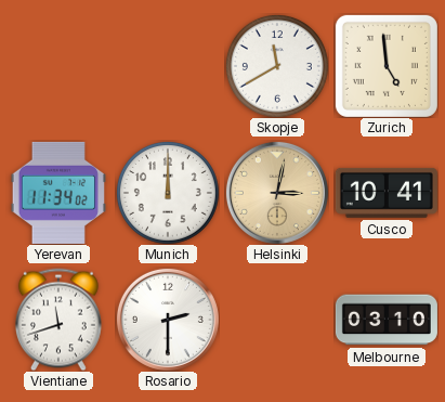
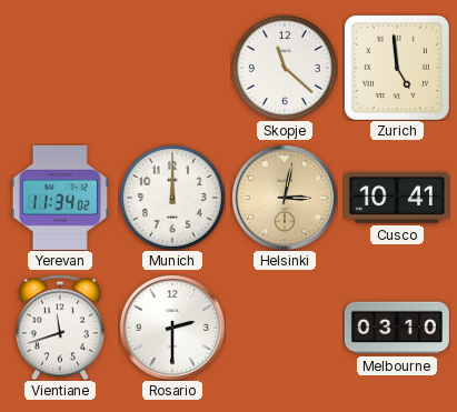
Skopje: 11:40 -> 11:22
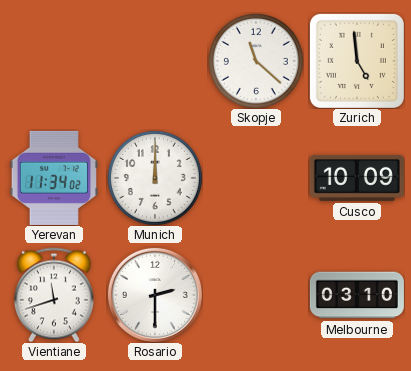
Helsinki: 3:02 -> none
Cusco: 10:41 -> 10:09
